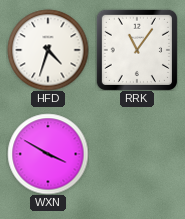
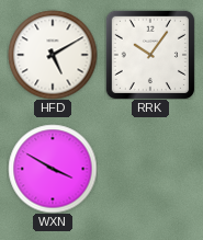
HFD: 4:33 -> 5:10
RRK: 11:06 -> 10:06
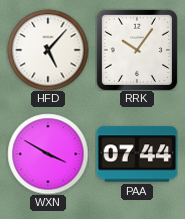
HFD: 5:10 -> 5:07
PAA: none -> 07:44
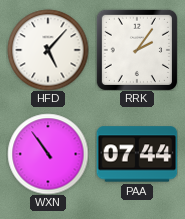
RRK: 10:06 -> 2:06
WXN: 3:50 -> 10:54
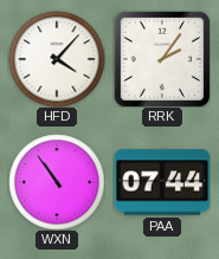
HFD: 5:07 -> 4:07
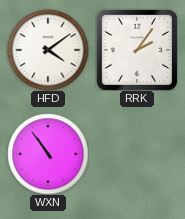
HFD: 4:07 -> 4:09
PAA: 07:44 -> none
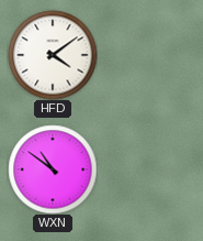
RRK: 2:06 -> none
WXN: 10:54 -> 10:51
